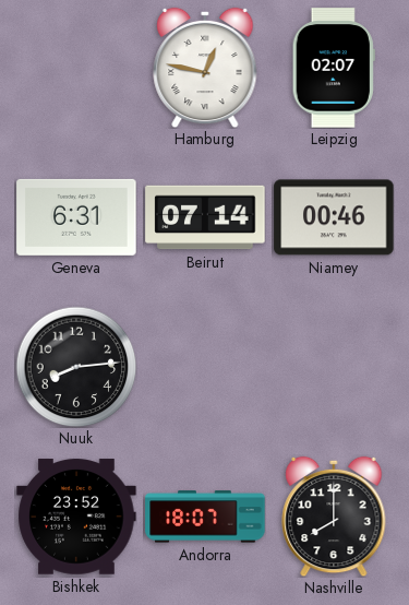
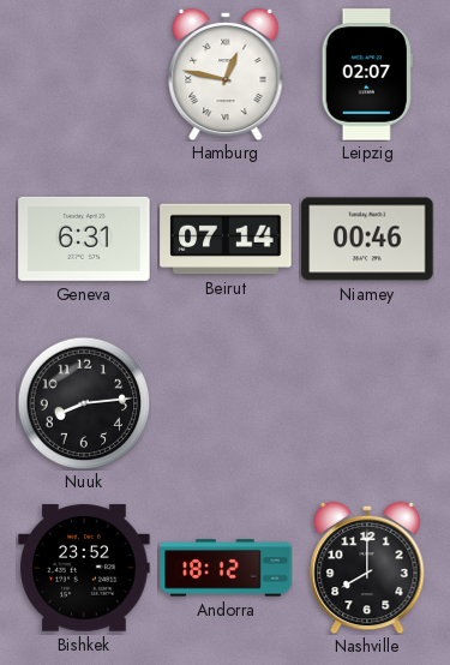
Andorra: 18:07 -> 18:12
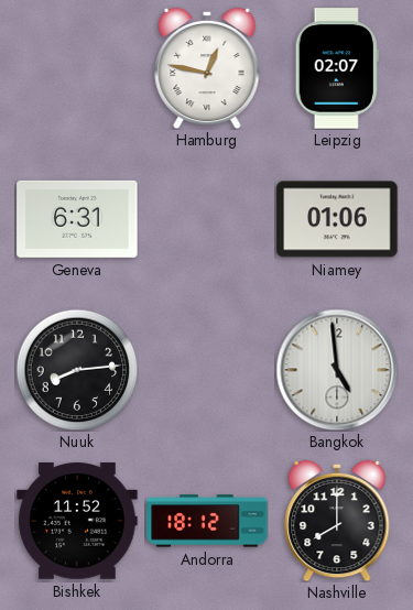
Beirut: 07:14 -> none
Niamey: 00:46 -> 01:06
Bangkok: none -> 4:59
Bishkek: 23:52 -> 11:52
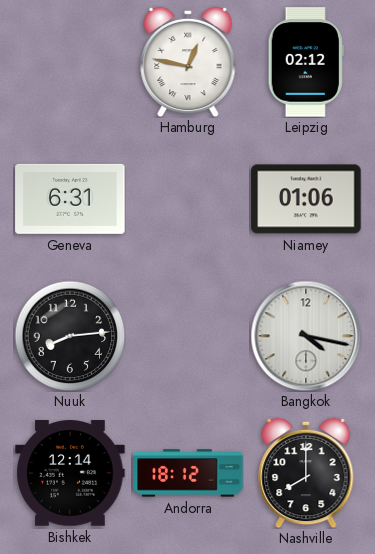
Leipzig: 02:07 -> 02:12
Bangkok: 4:59 -> 4:17
Bishkek: 11:52 -> 12:14
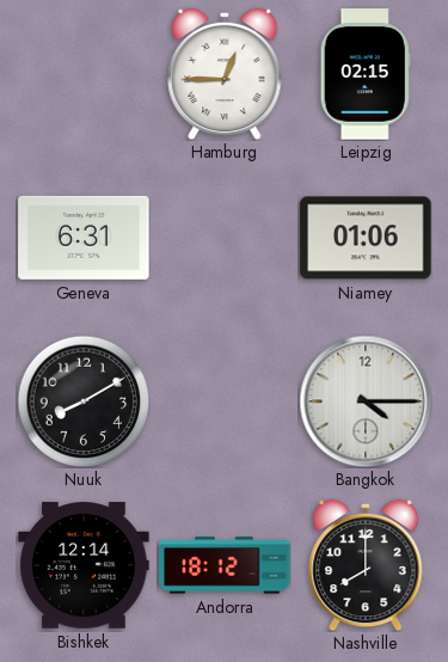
Hamburg: 12:47 -> 12:45
Leipzig: 02:12 -> 02:15
Nuuk: 8:14 -> 8:10
Bangkok: 4:17 -> 4:15
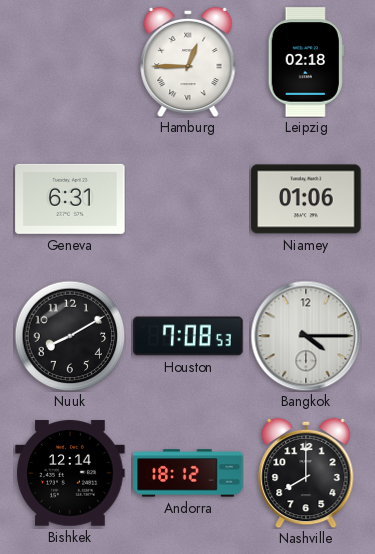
Leipzig: 02:15 -> 02:18
Houston: none -> 7:08
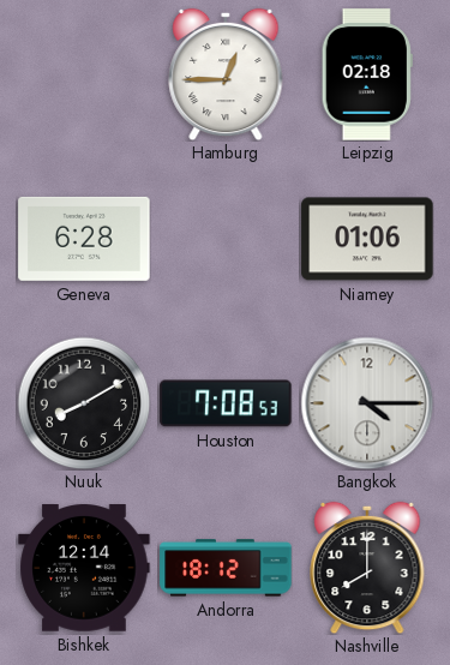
Geneva: 6:31 -> 6:28
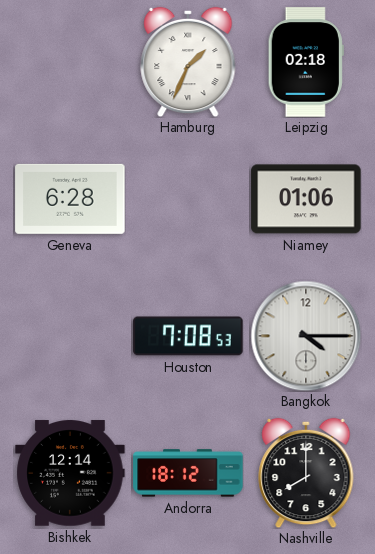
Hamburg: 12:45 -> 1:34
Nuuk: 8:10 -> none
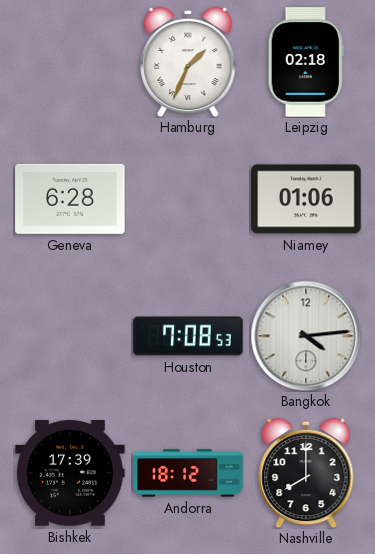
Bangkok: 4:15 -> 4:14
Bishkek: 12:14 -> 17:39
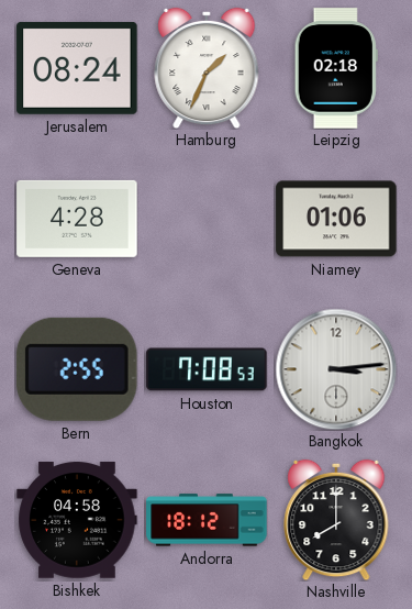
Jerusalem: none -> 08:24
Geneva: 6:28 -> 4:28
Bern: none -> 2:55
Bangkok: 4:14 -> 3:14
Bishkek: 17:39 -> 04:58
